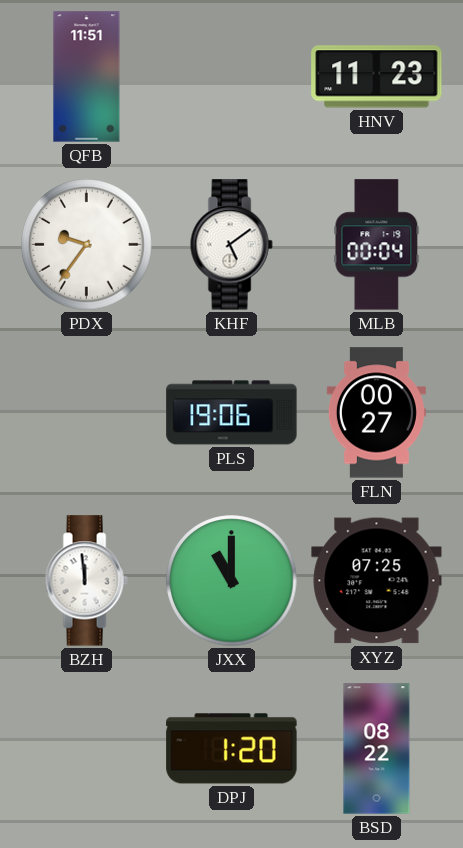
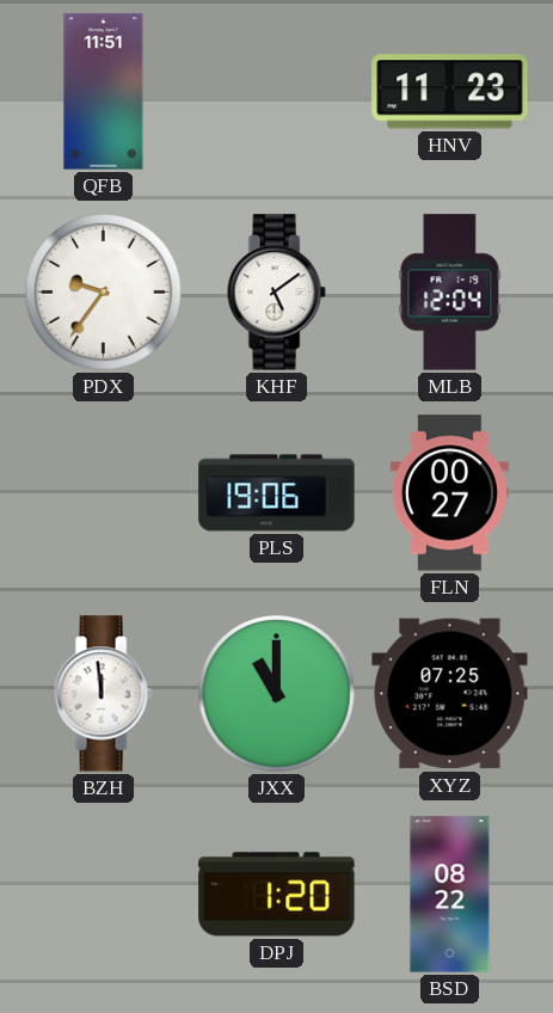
MLB: 00:04 -> 12:04
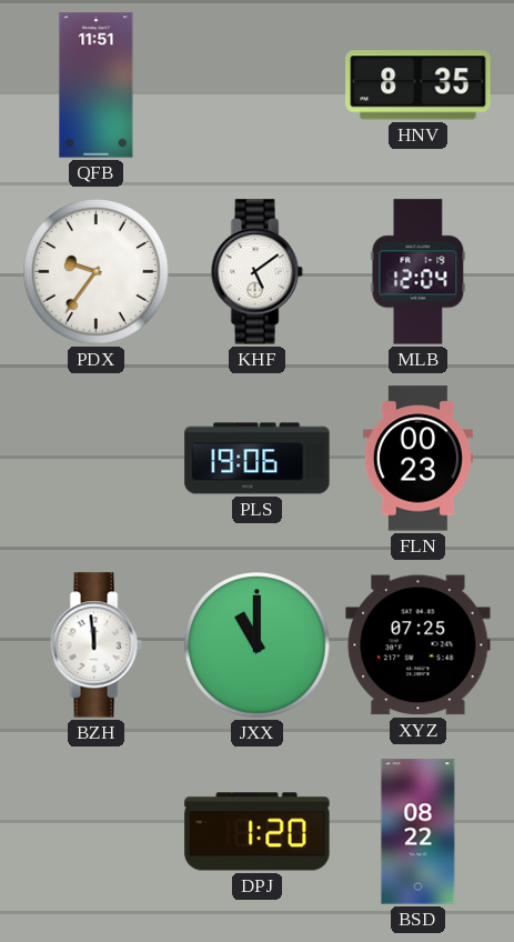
HNV: 11:23 -> 8:35
FLN: 00:27 -> 00:23
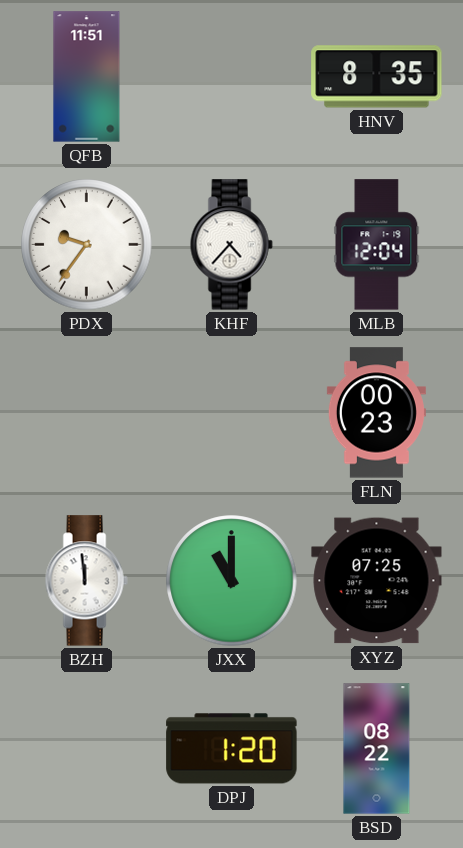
KHF: 5:09 -> 4:37
PLS: 19:06 -> none
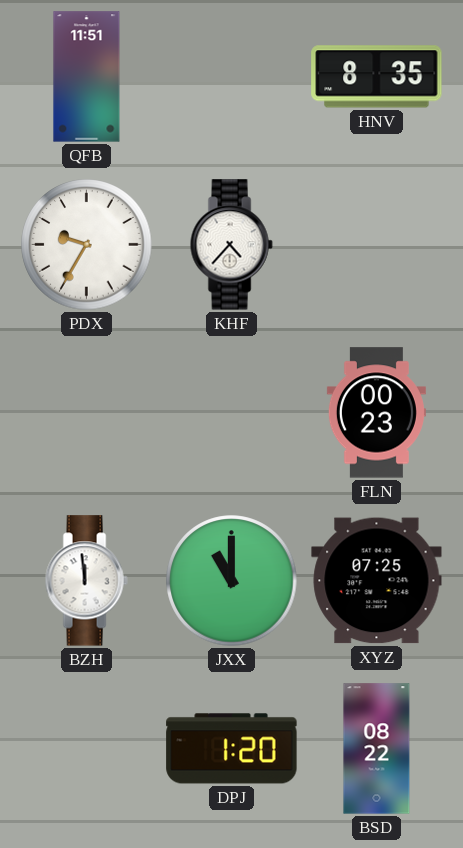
PDX: 9:36 -> 9:35
MLB: 12:04 -> none
